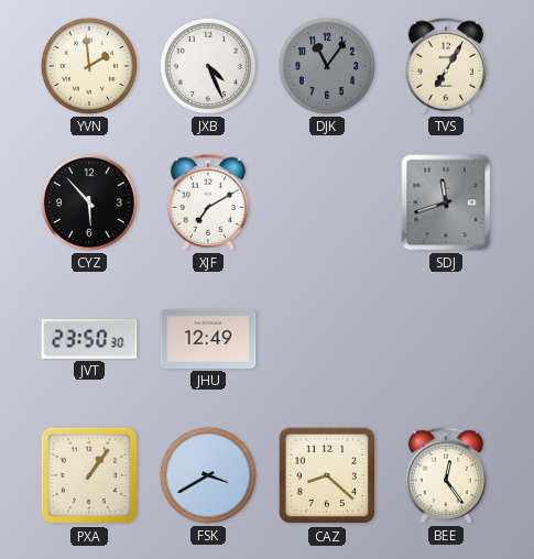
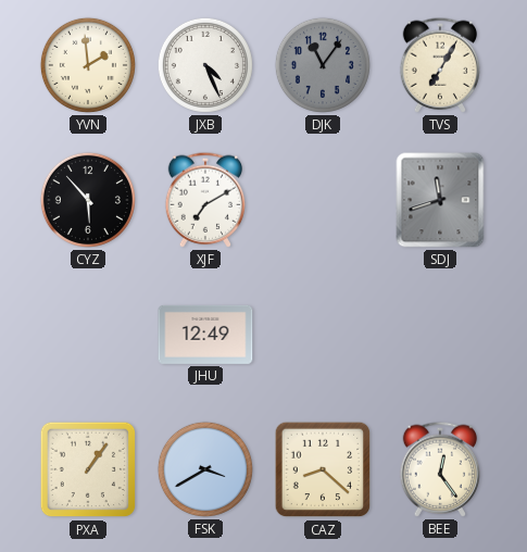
JVT: 23:50 -> none
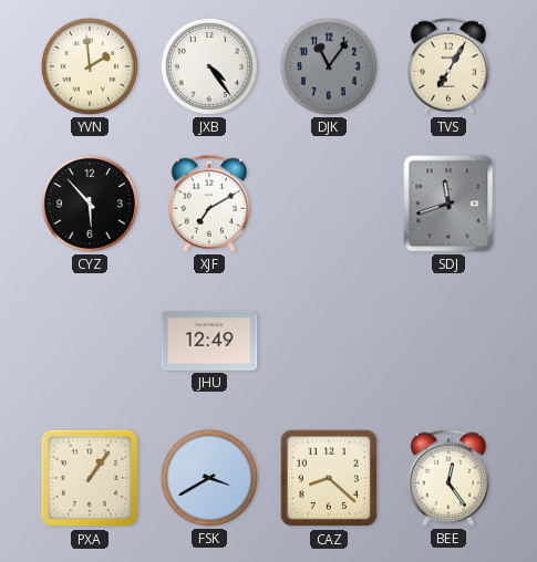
JXB: 4:26 -> 4:24
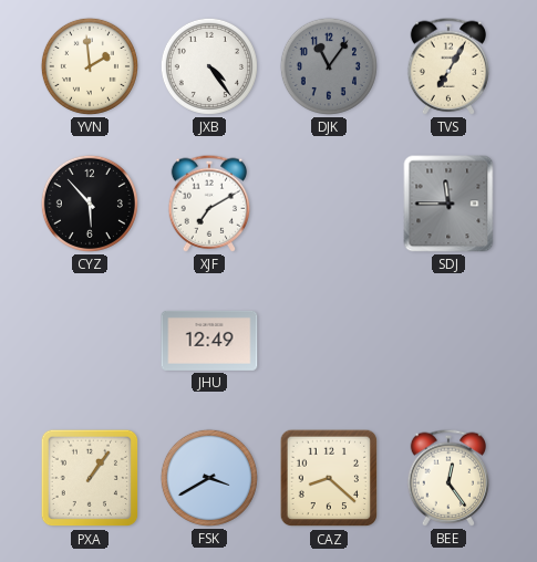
SDJ: 11:42 -> 11:45
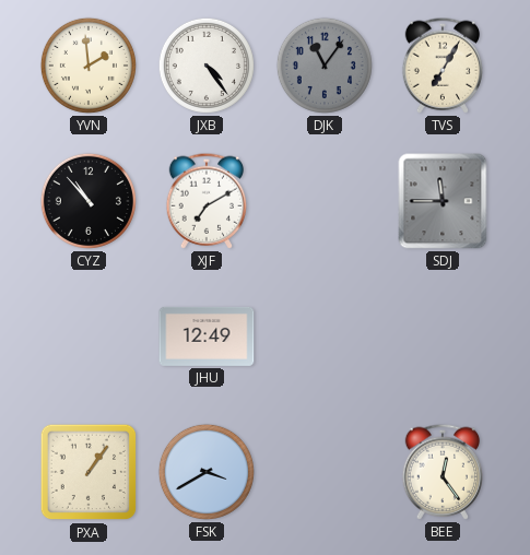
CYZ: 5:53 -> 10:53
CAZ: 8:22 -> none
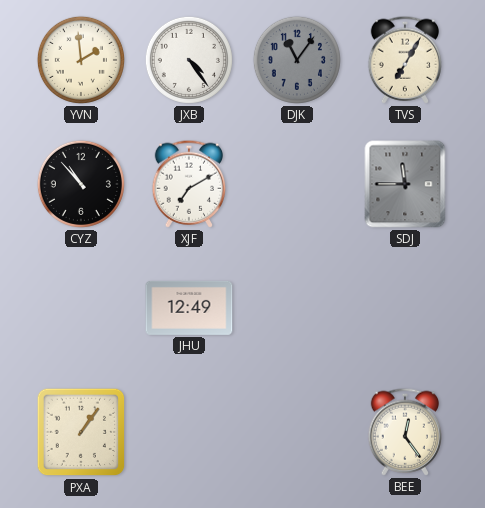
FSK: 3:40 -> none
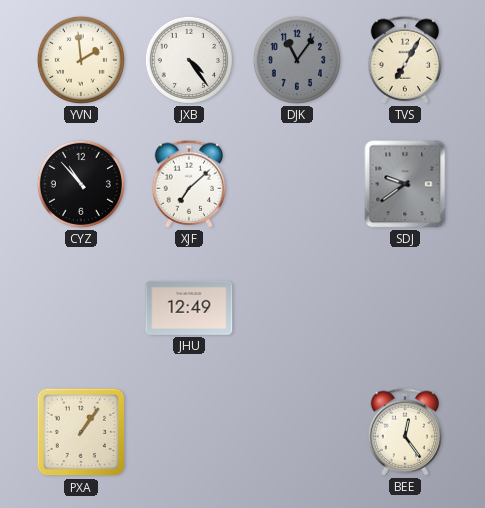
XJF: 7:10 -> 7:08
SDJ: 11:45 -> 9:39
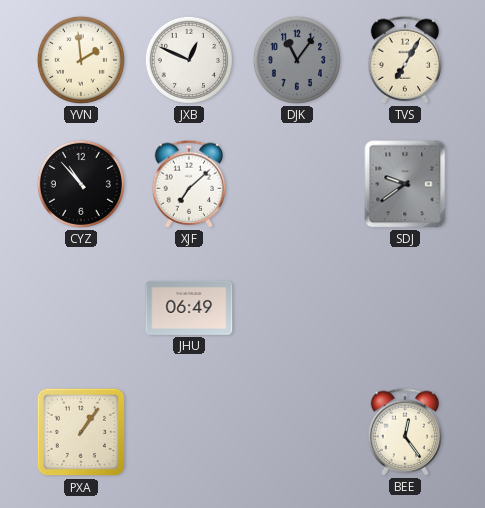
JXB: 4:24 -> 12:49
JHU: 12:49 -> 06:49
